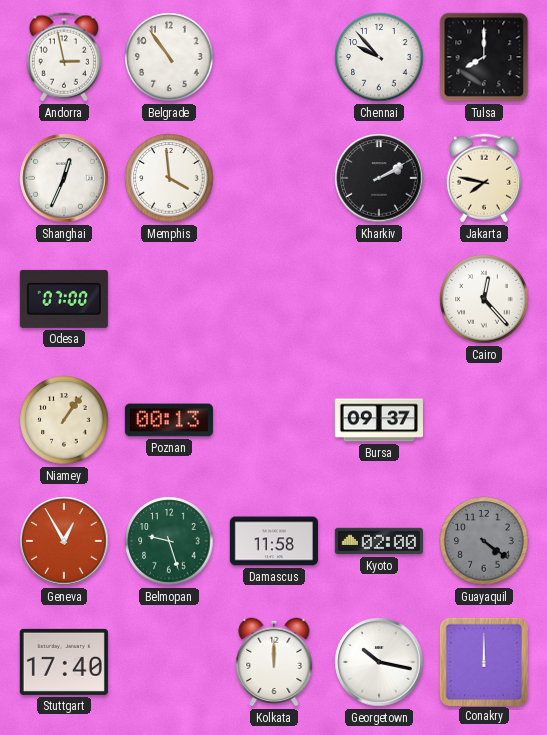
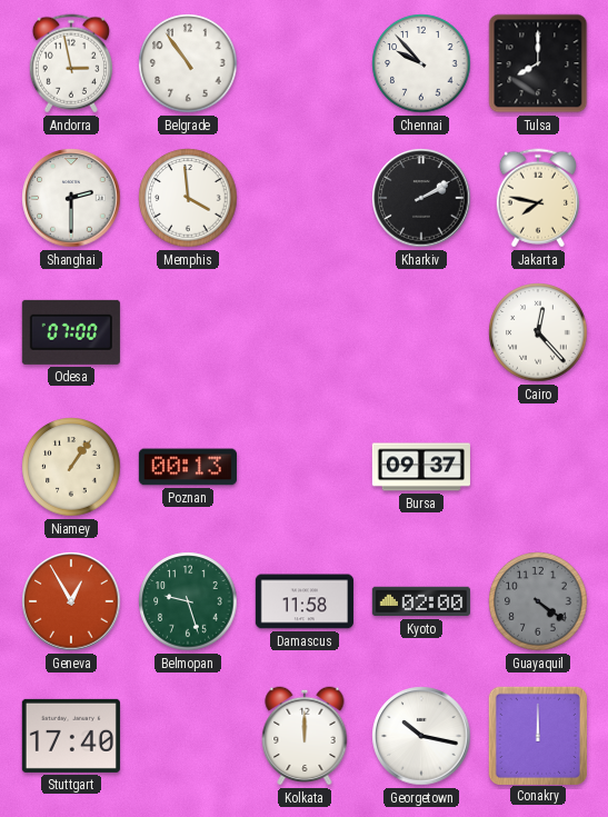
Shanghai: 12:34 -> 2:30
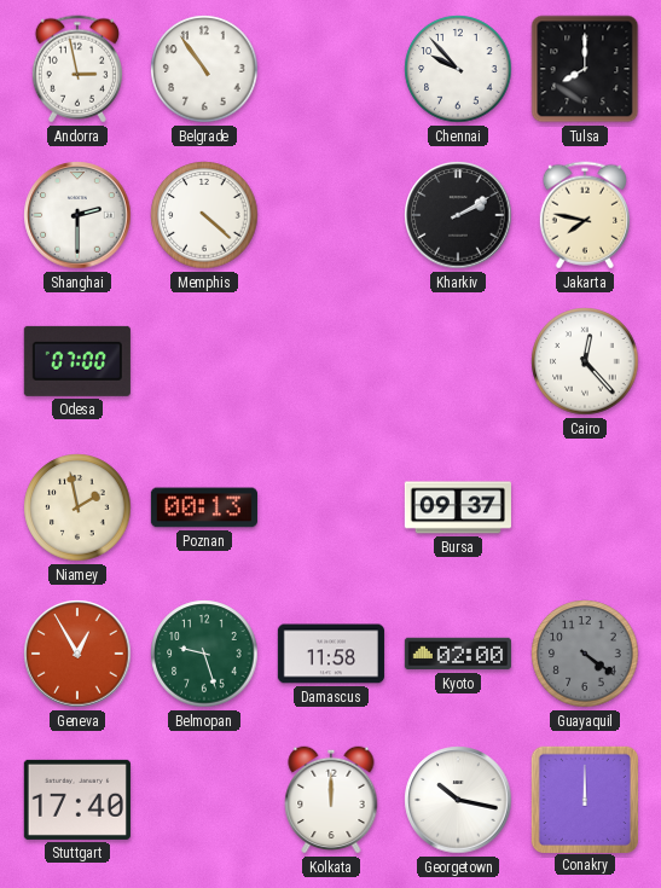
Memphis: 3:59 -> 4:22
Niamey: 1:06 -> 1:58
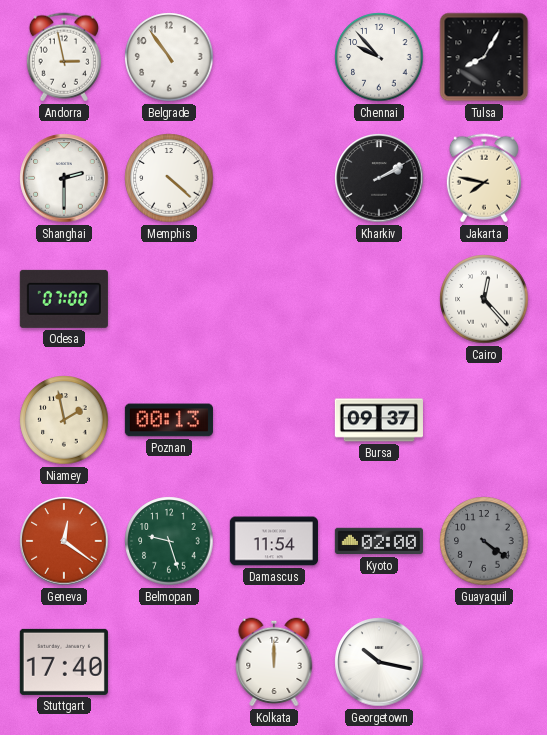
Tulsa: 8:00 -> 8:05
Geneva: 12:55 -> 12:21
Damascus: 11:58 -> 11:54
Conakry: 12:00 -> none
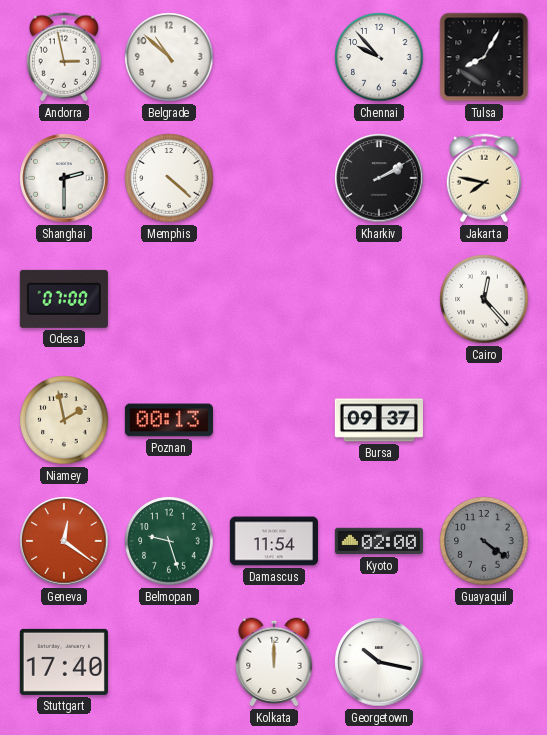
Belgrade: 10:54 -> 10:52
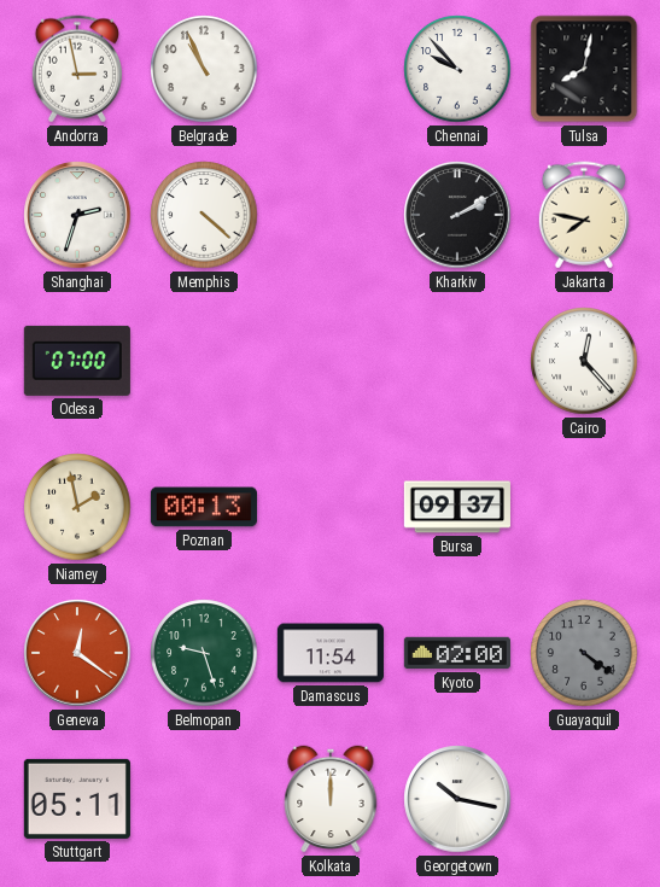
Belgrade: 10:52 -> 10:56
Tulsa: 8:05 -> 8:02
Shanghai: 2:30 -> 2:33
Stuttgart: 17:40 -> 05:11
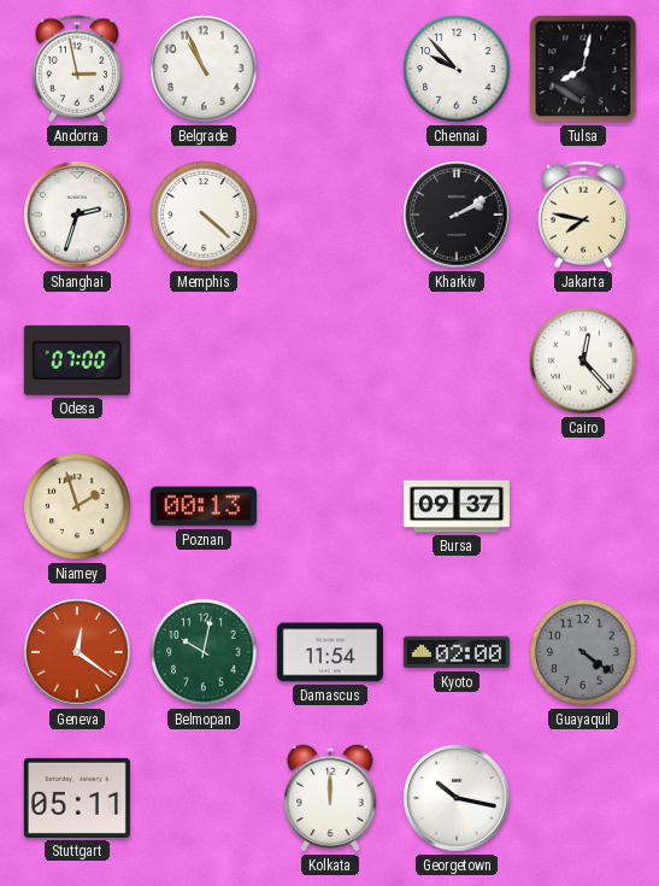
Niamey: 1:58 -> 1:57
Belmopan: 9:27 -> 10:02
